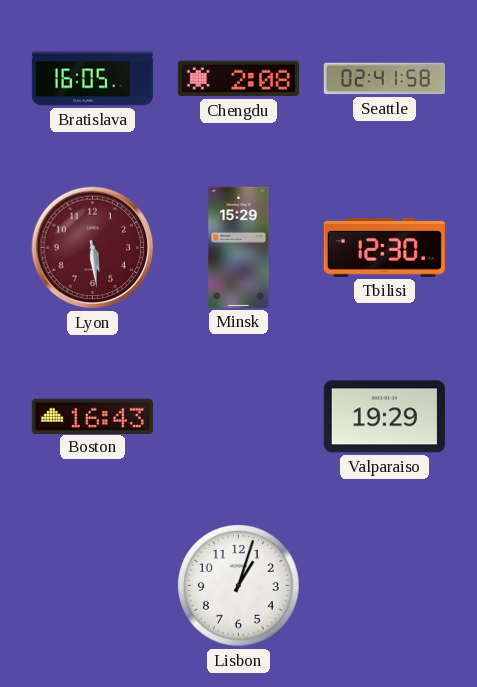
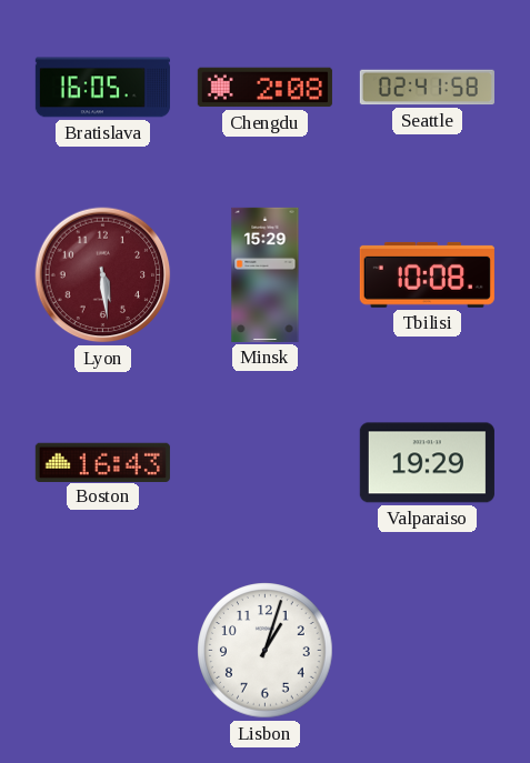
Tbilisi: 12:30 -> 10:08
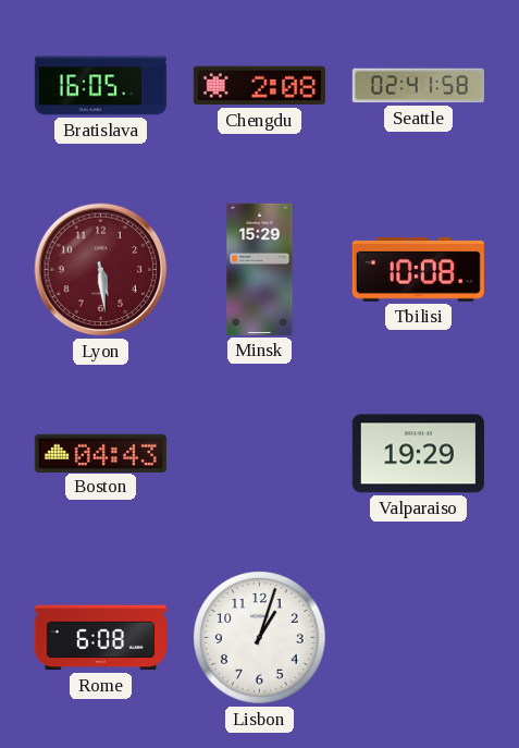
Boston: 16:43 -> 04:43
Rome: none -> 6:08
